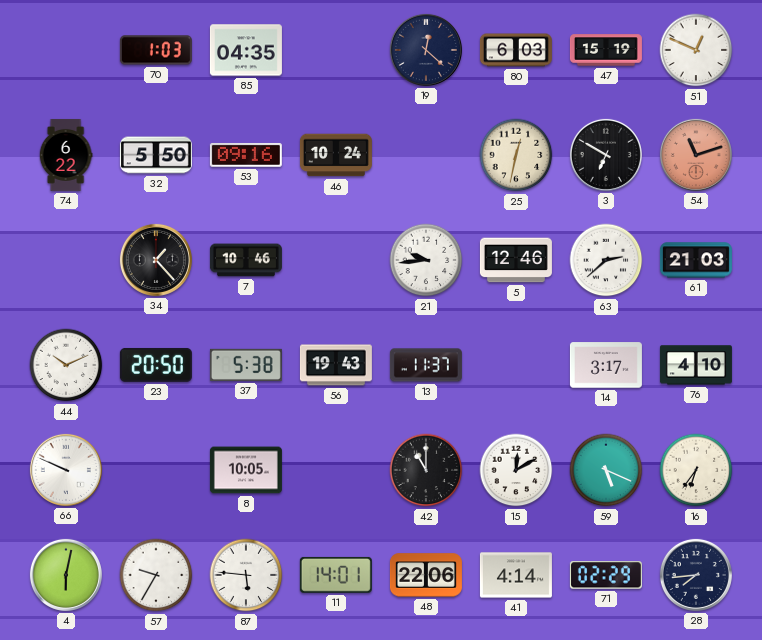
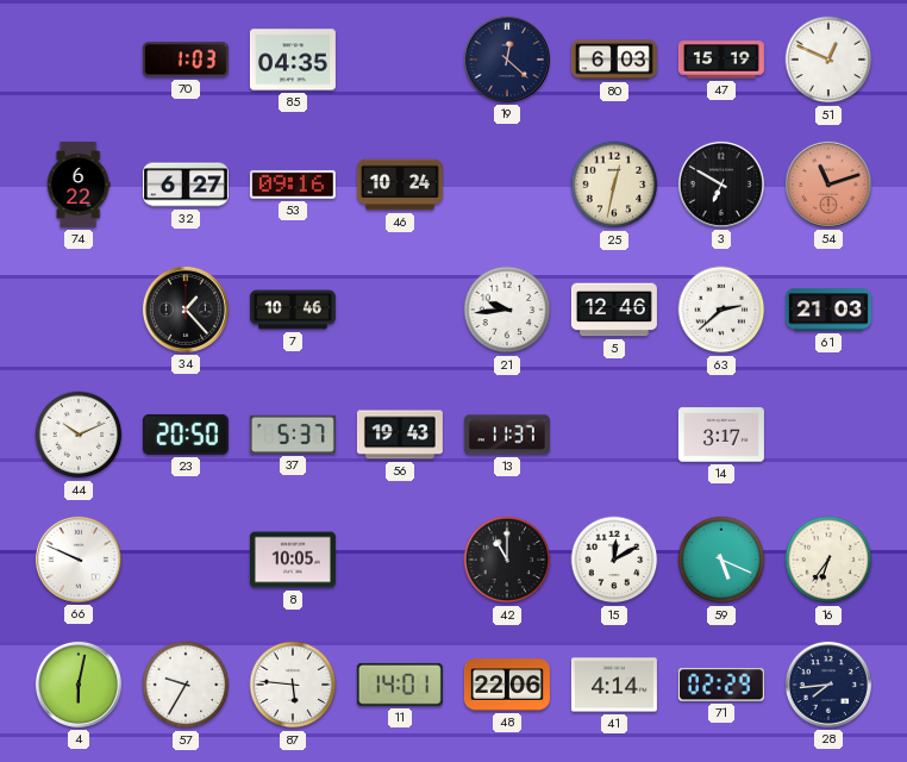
32: 5:50 -> 6:27
37: 5:38 -> 5:37
76: 4:10 -> none
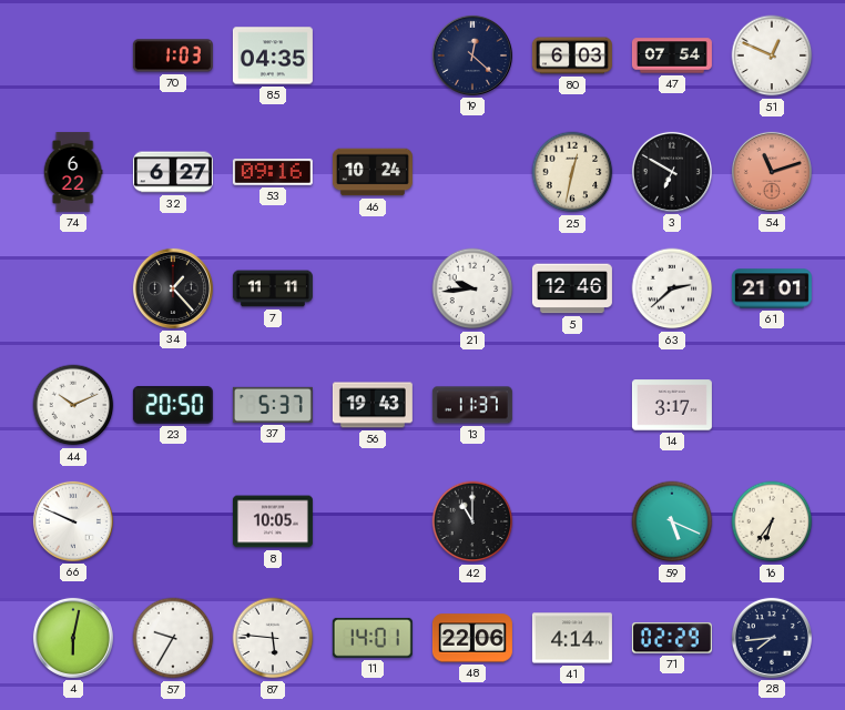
47: 15:19 -> 07:54
7: 10:46 -> 11:11
61: 21:03 -> 21:01
15: 12:10 -> none
